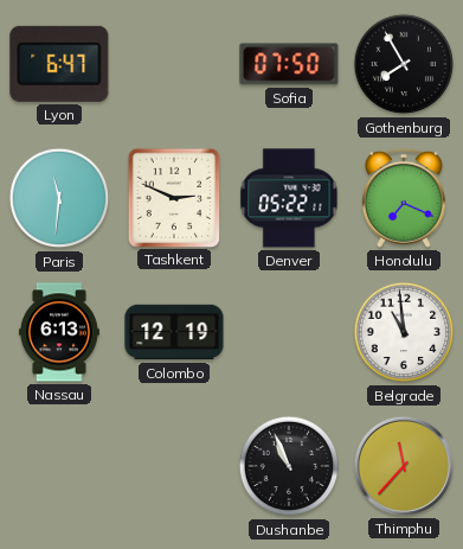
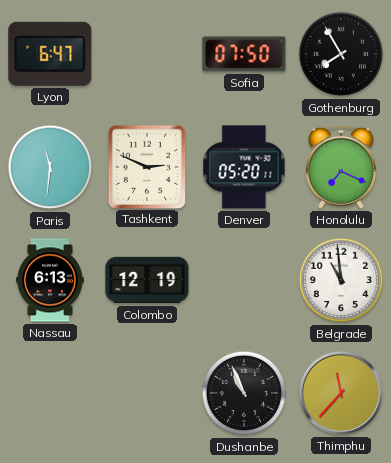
Denver: 05:22 -> 05:20
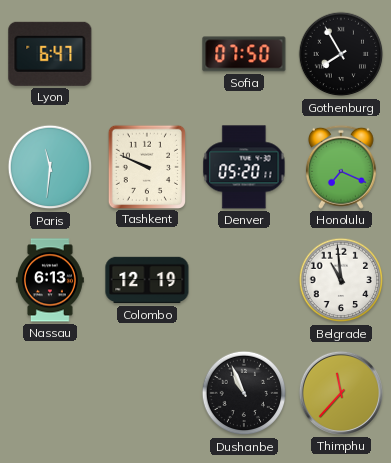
Tashkent: 2:49 -> 9:49
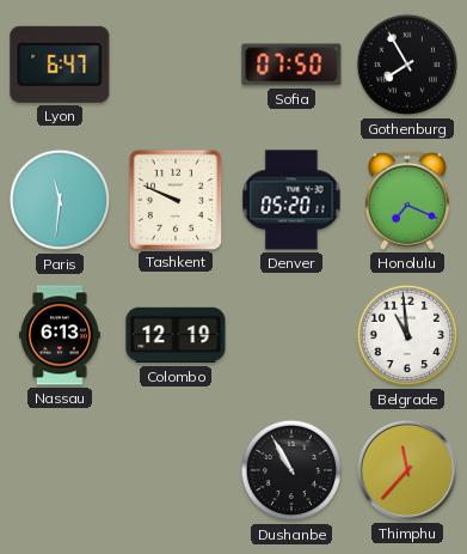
Dushanbe: 10:56 -> 10:55
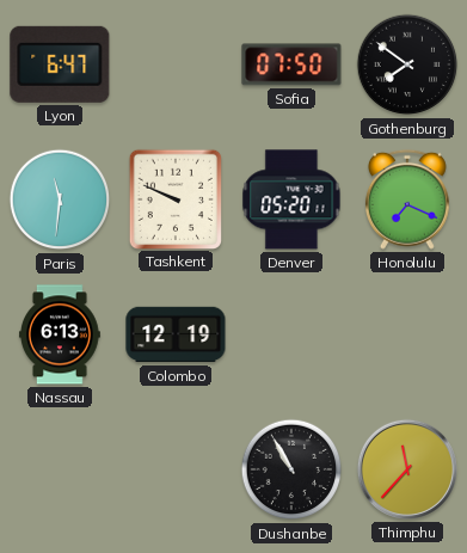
Gothenburg: 7:55 -> 7:51
Belgrade: 10:59 -> none
